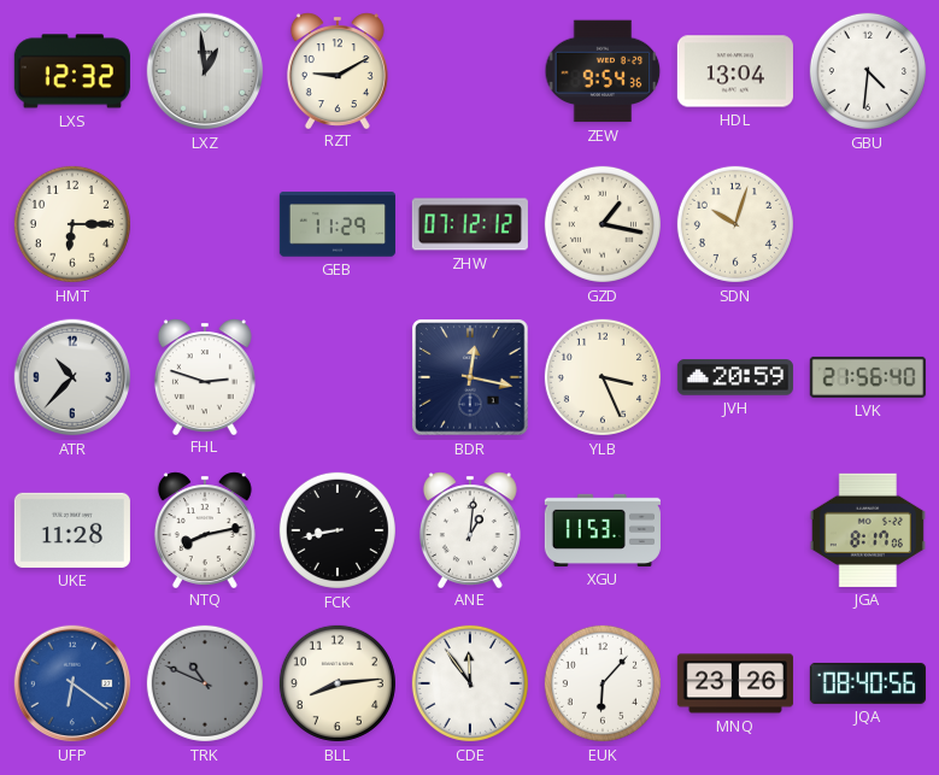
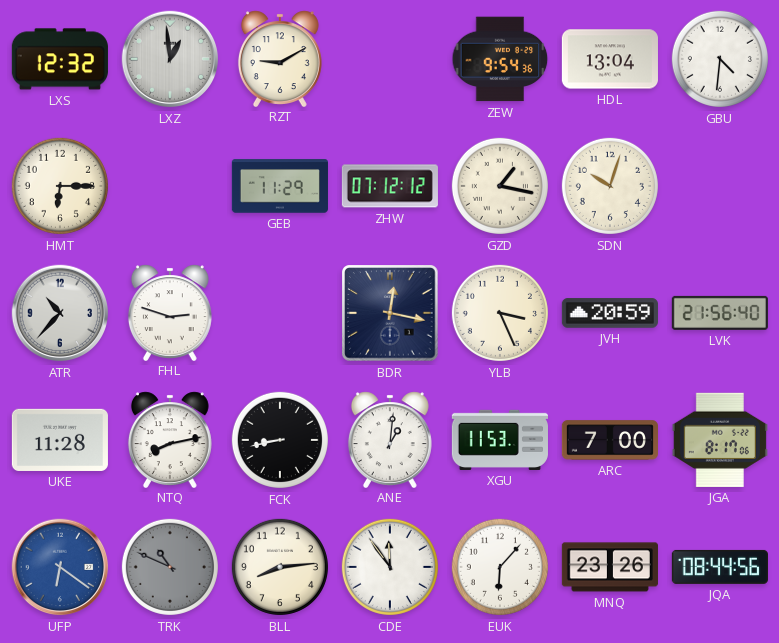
ARC: none -> 7:00
JQA: 08:40 -> 08:44
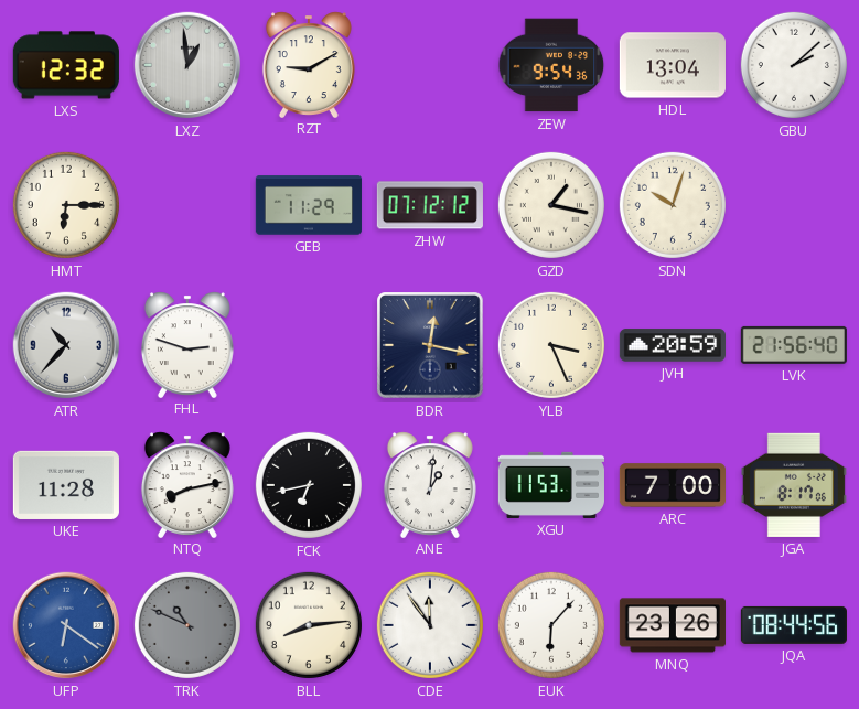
GBU: 4:31 -> 2:08
FCK: 8:43 -> 6:43
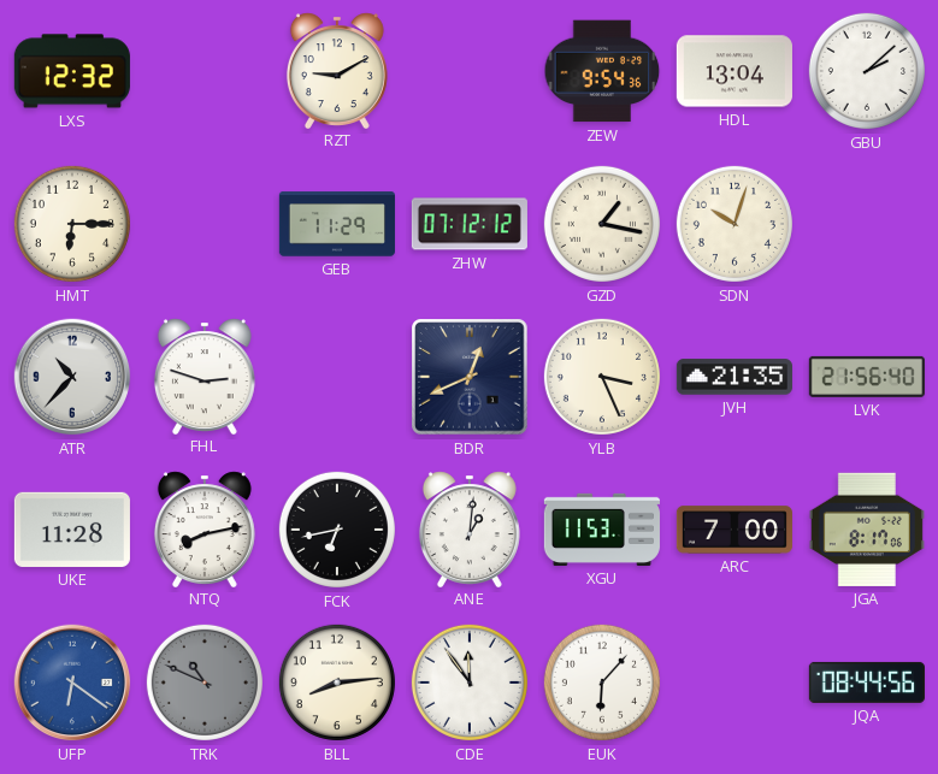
LXZ: 12:59 -> none
BDR: 12:17 -> 12:41
JVH: 20:59 -> 21:35
MNQ: 23:26 -> none
